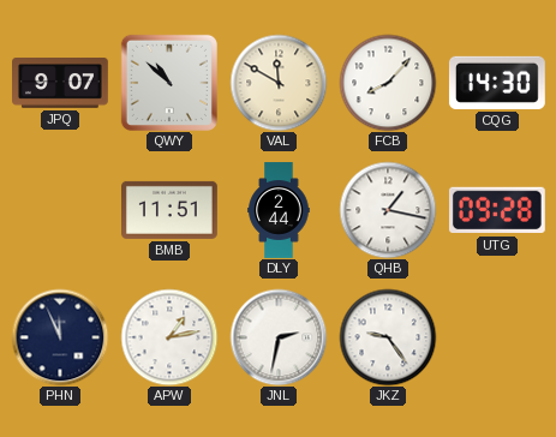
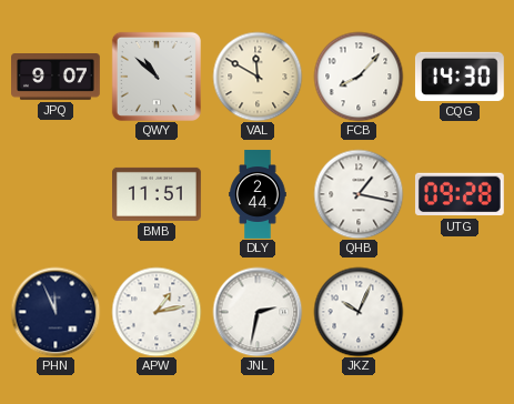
JKZ: 9:24 -> 10:04
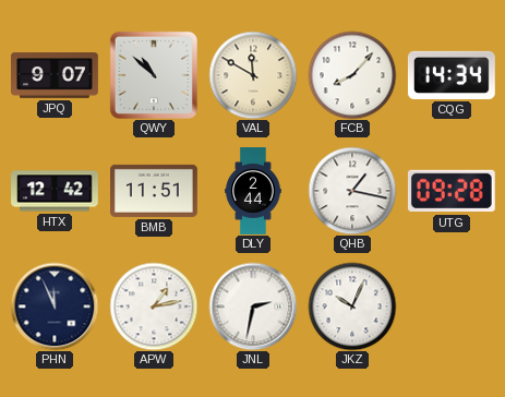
CQG: 14:30 -> 14:34
HTX: none -> 12:42
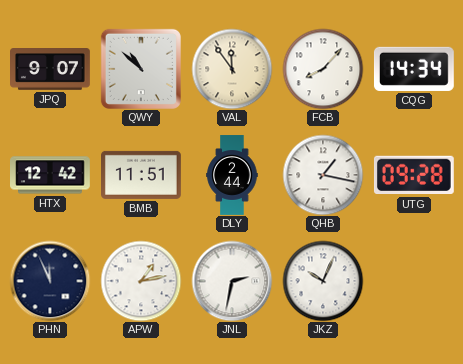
VAL: 11:50 -> 11:54
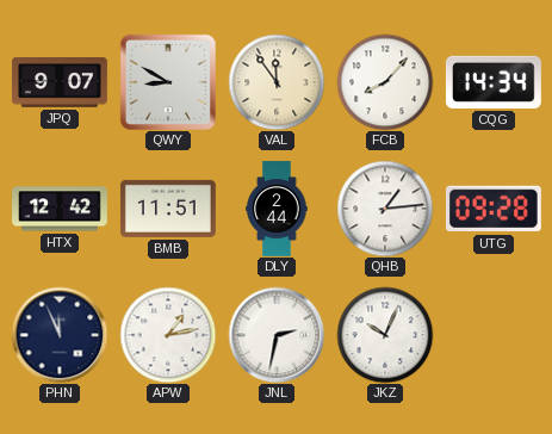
QWY: 10:52 -> 8:50
QHB: 1:17 -> 1:14
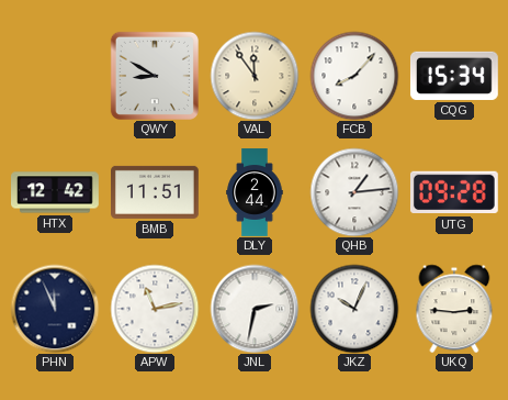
JPQ: 9:07 -> none
CQG: 14:34 -> 15:34
APW: 1:13 -> 11:13
UKQ: none -> 2:46
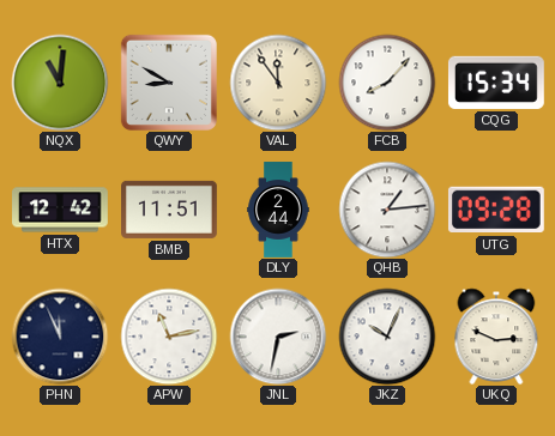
NQX: none -> 11:01
UKQ: 2:46 -> 2:49
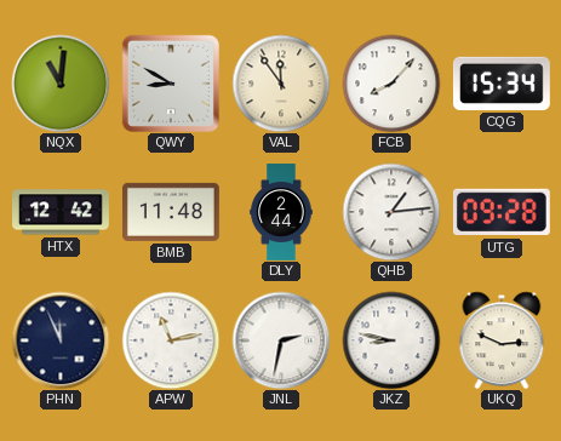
BMB: 11:51 -> 11:48
JKZ: 10:04 -> 8:47
